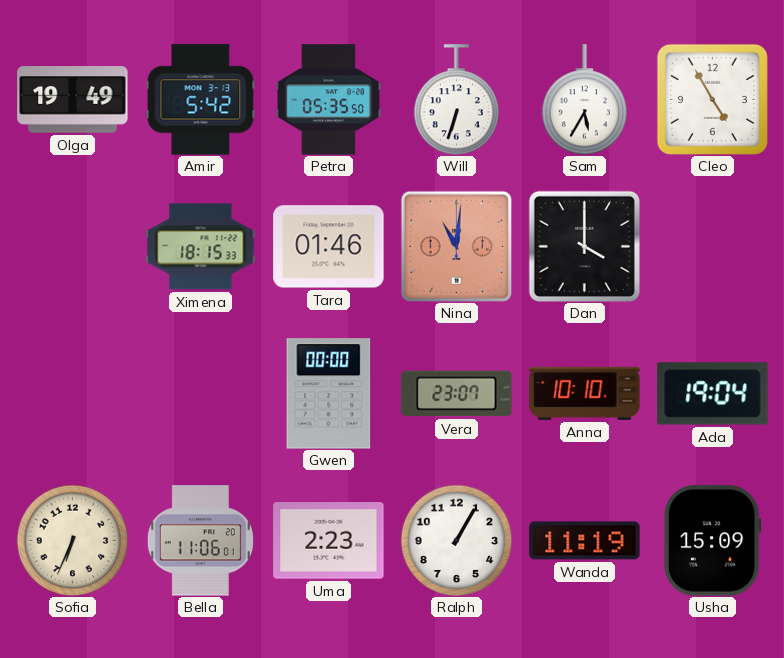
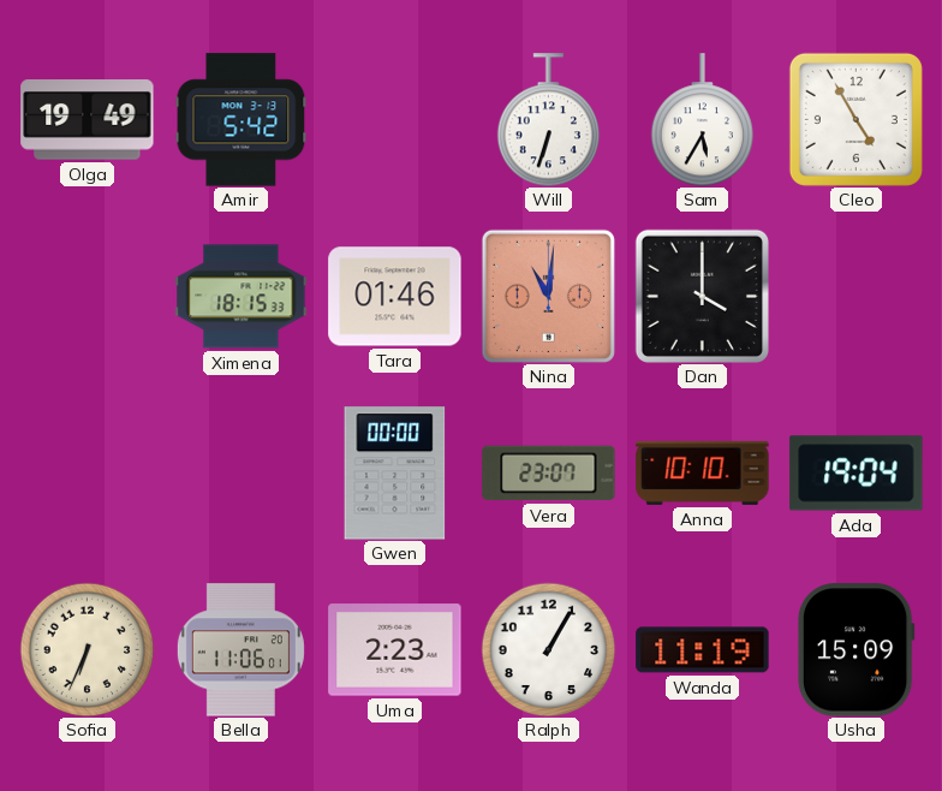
Petra: 05:35 -> none
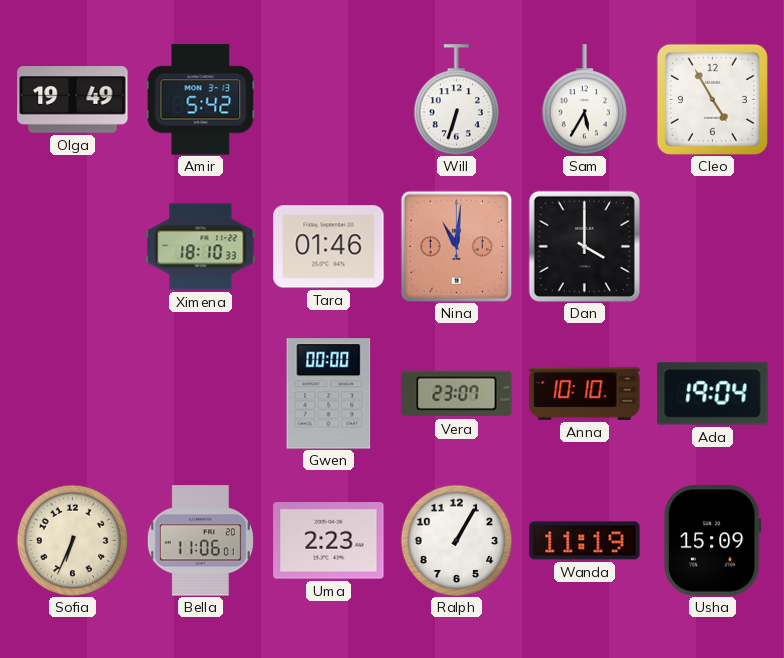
Ximena: 18:15 -> 18:10
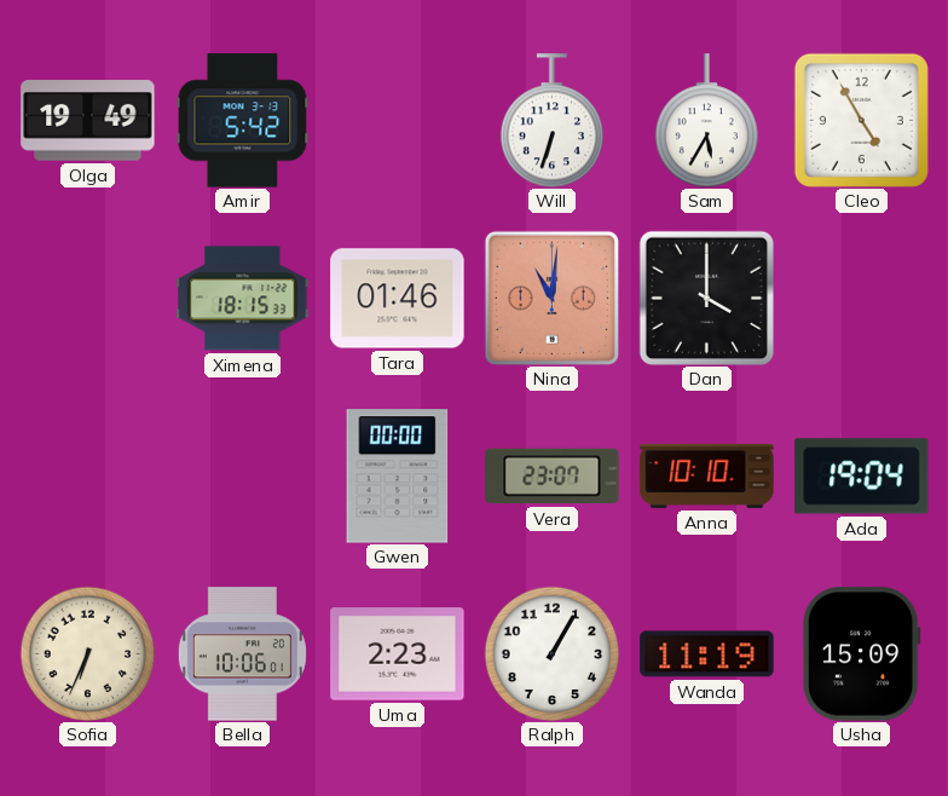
Ximena: 18:10 -> 18:15
Bella: 11:06 -> 10:06
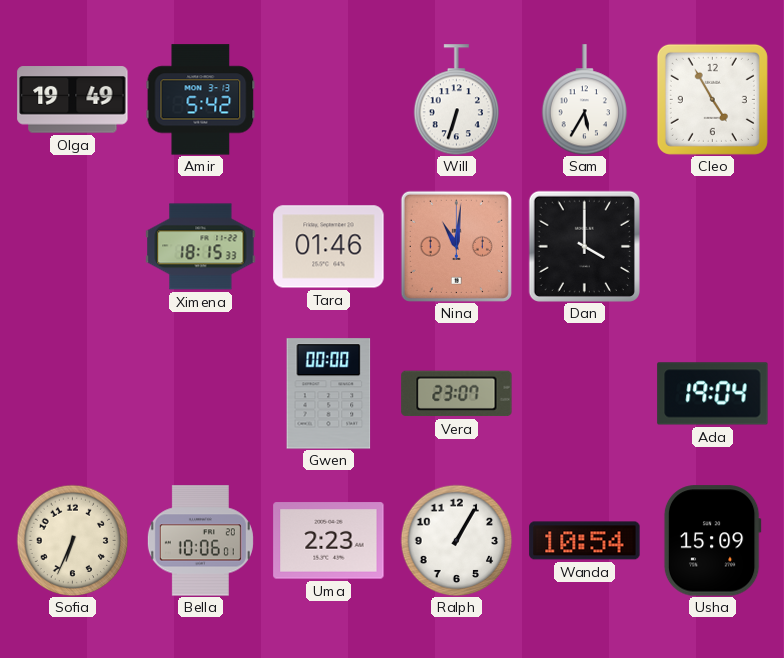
Anna: 10:10 -> none
Wanda: 11:19 -> 10:54
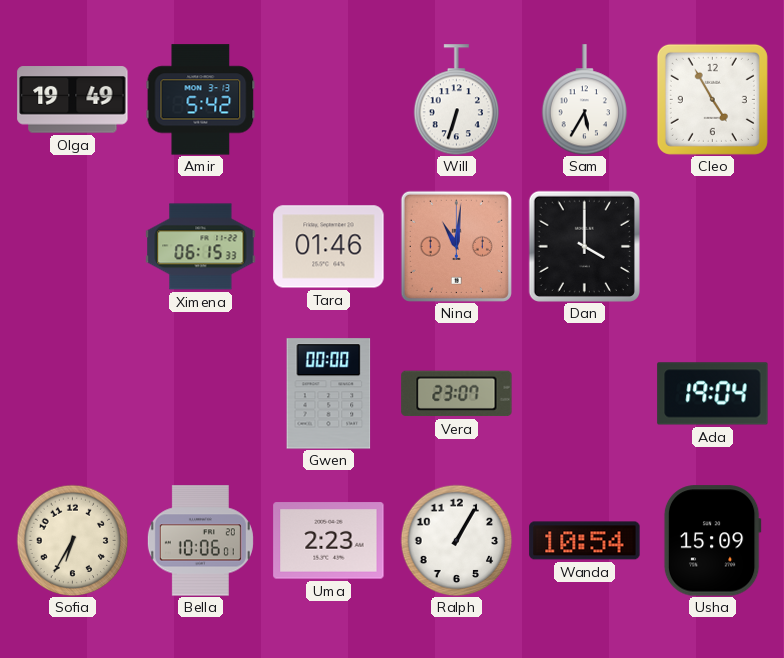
Ximena: 18:15 -> 06:15
Sofia: 6:34 -> 6:35
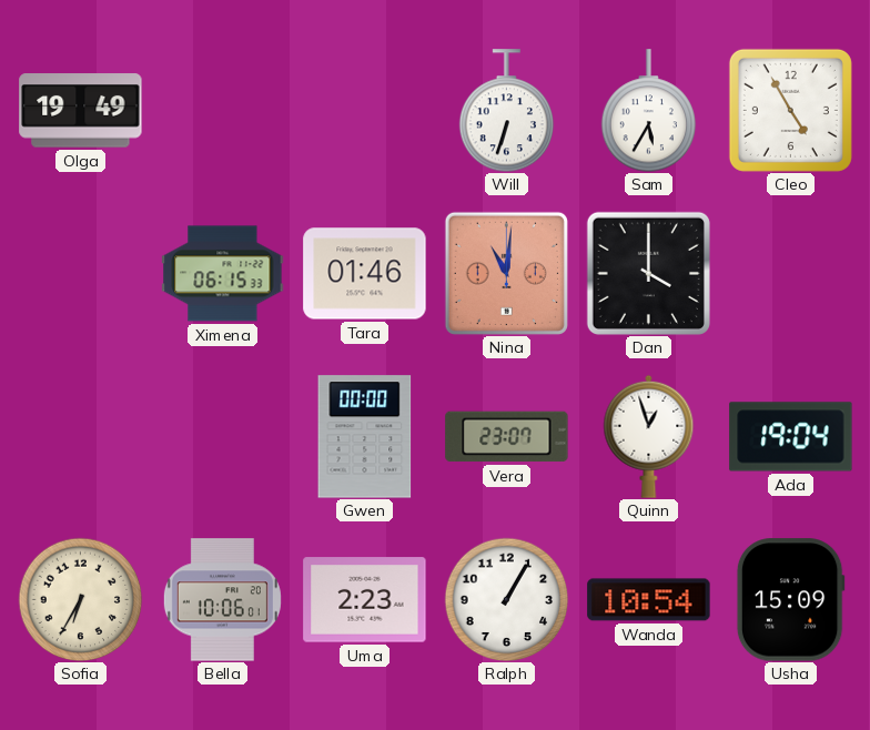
Amir: 5:42 -> none
Quinn: none -> 12:57
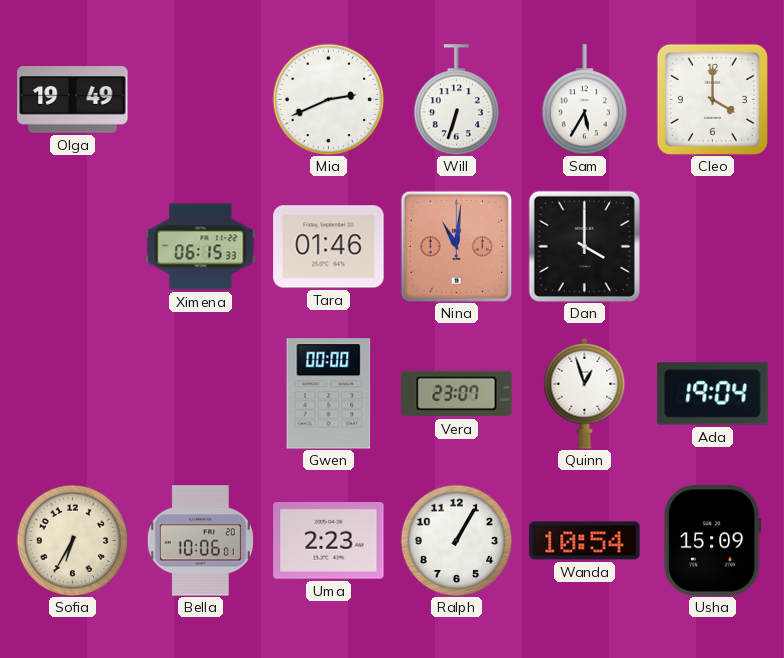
Mia: none -> 2:41
Cleo: 4:55 -> 4:00
